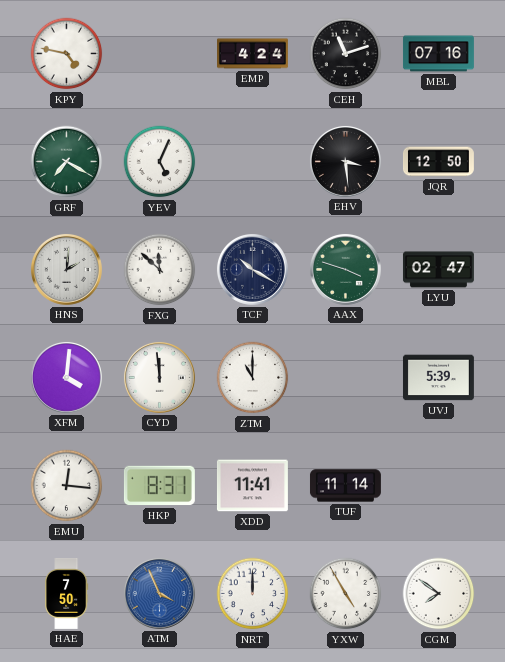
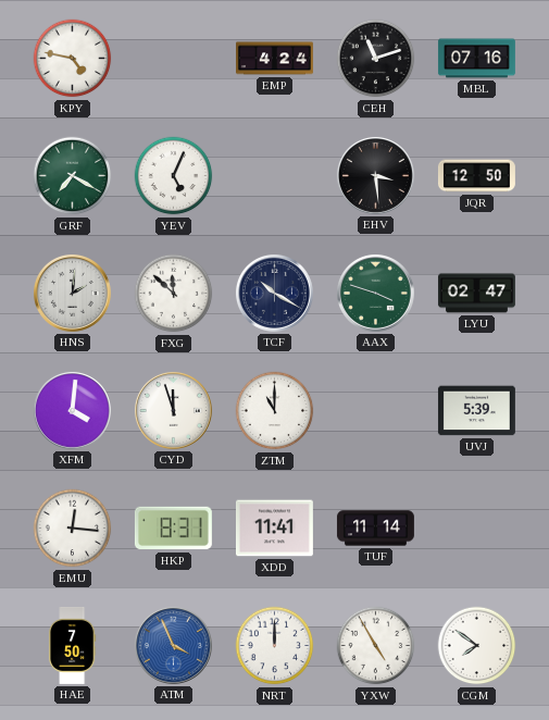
CYD: 11:59 -> 11:57
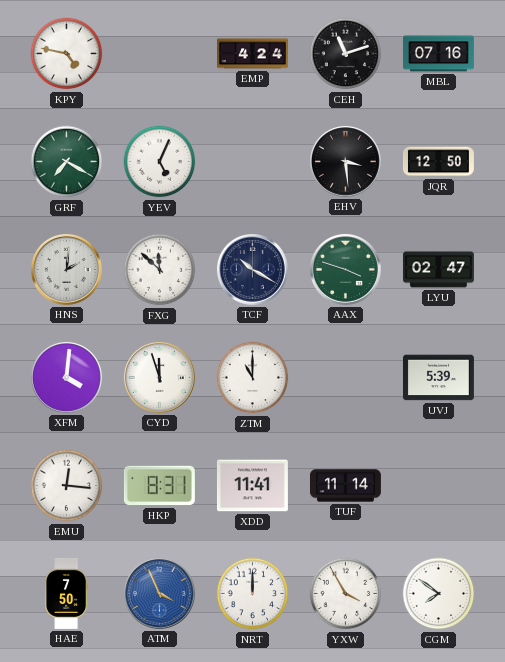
YXW: 4:55 -> 3:55
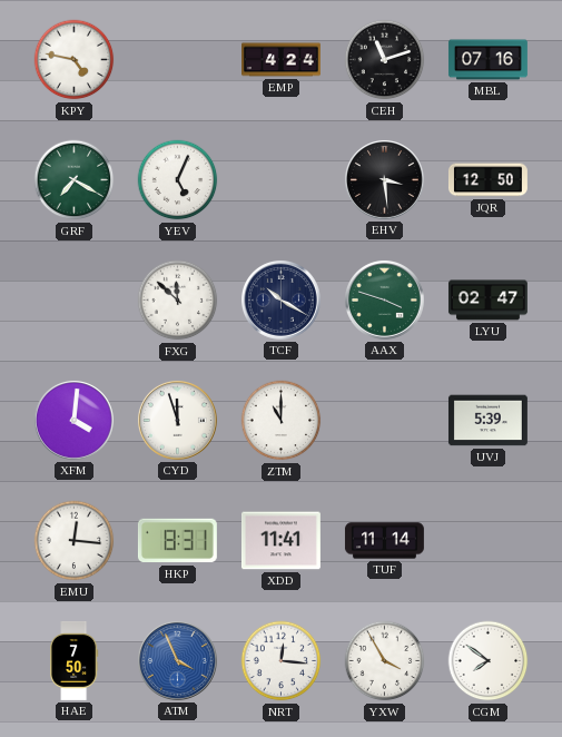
HNS: 2:01 -> none
NRT: 12:00 -> 12:16
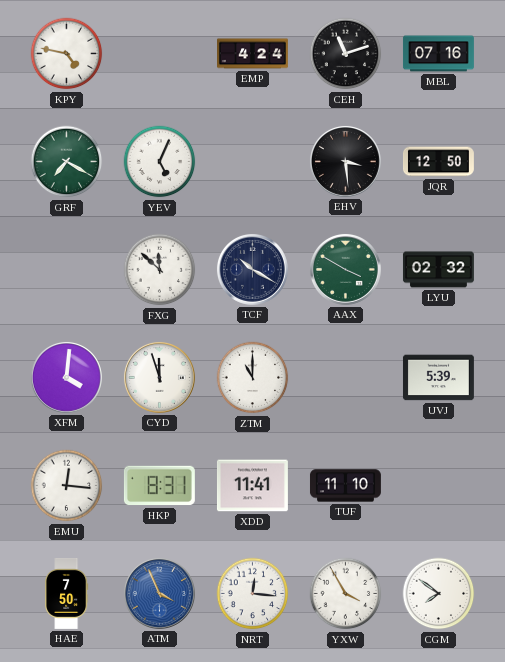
AAX: 3:48 -> 3:50
LYU: 02:47 -> 02:32
TUF: 11:14 -> 11:10
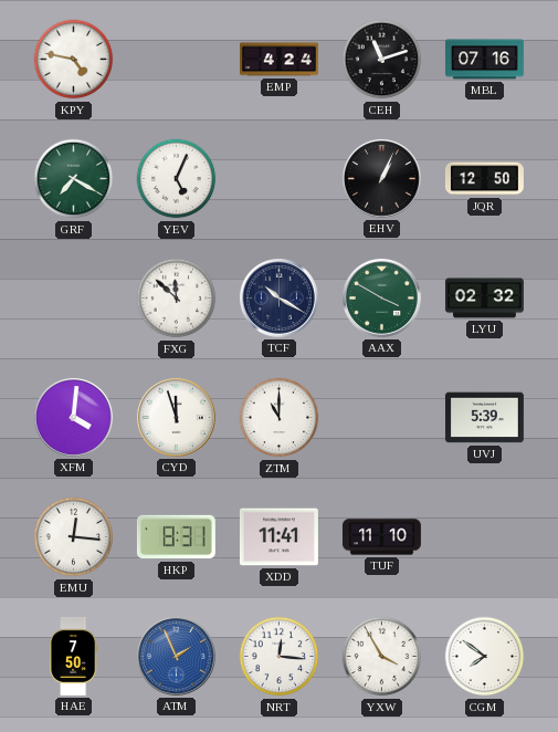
EHV: 3:29 -> 1:04
ATM: 3:56 -> 1:56
